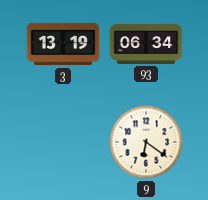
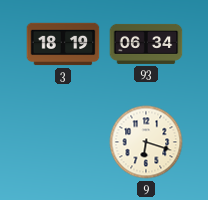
3: 13:19 -> 18:19
9: 6:21 -> 6:18
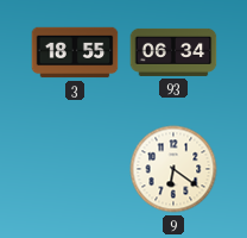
3: 18:19 -> 18:55
9: 6:18 -> 6:21
